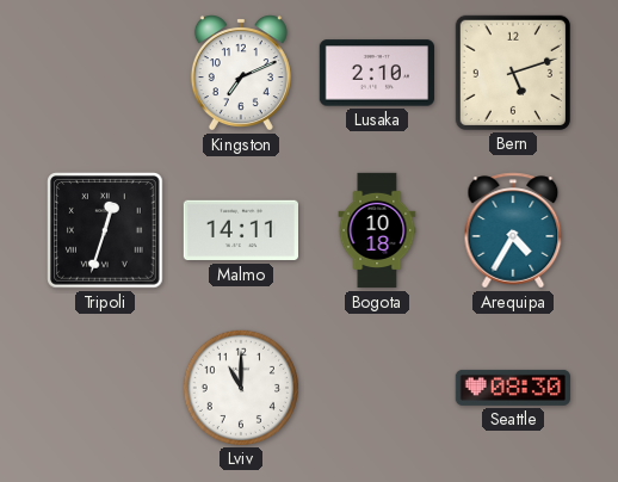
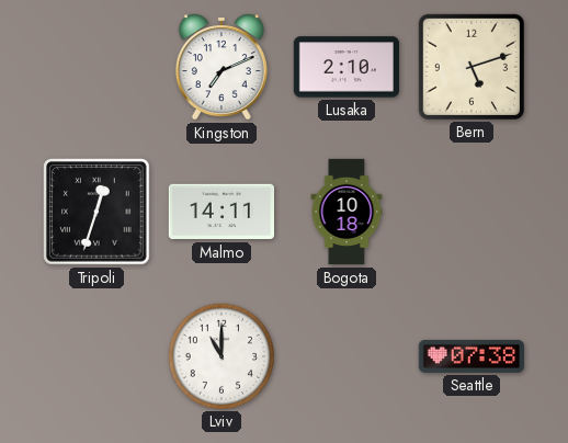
Arequipa: 4:35 -> none
Seattle: 08:30 -> 07:38
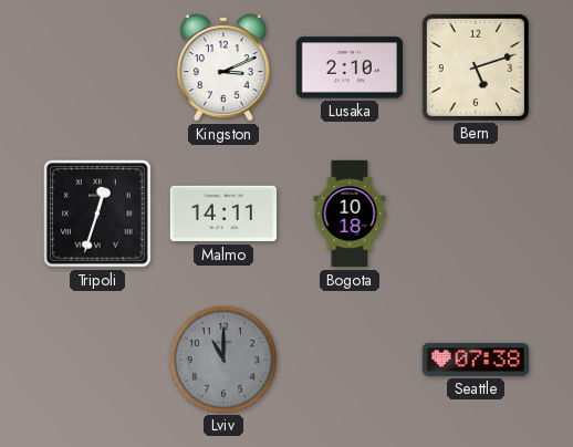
Kingston: 7:11 -> 3:11
Lviv dial: white -> grey
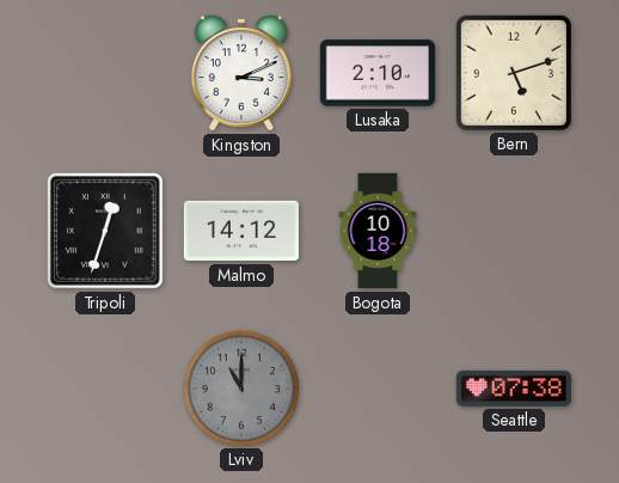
Malmo: 14:11 -> 14:12
